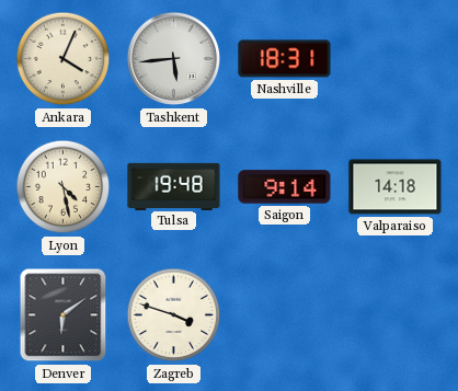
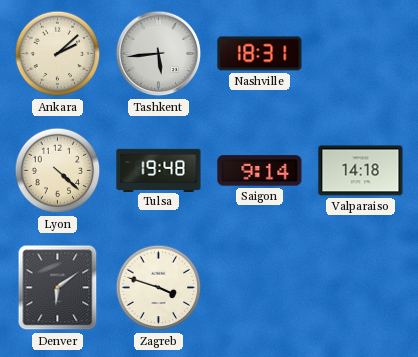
Ankara: 4:04 -> 2:08
Lyon: 4:28 -> 4:22
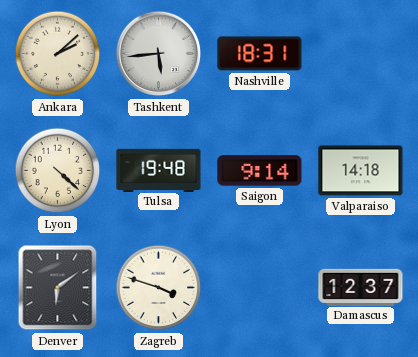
Damascus: none -> 12:37
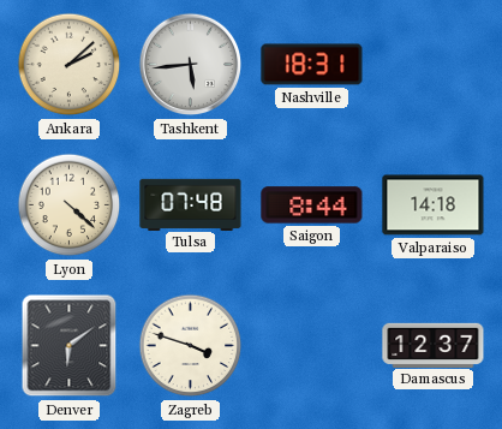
Tulsa: 19:48 -> 07:48
Saigon: 9:14 -> 8:44
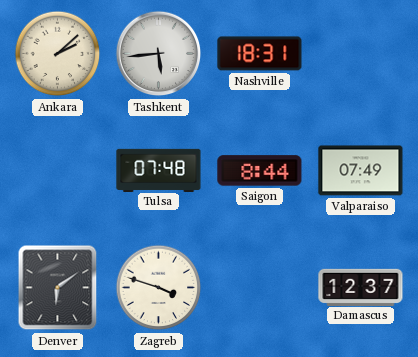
Lyon: 4:22 -> none
Valparaiso: 14:18 -> 07:49
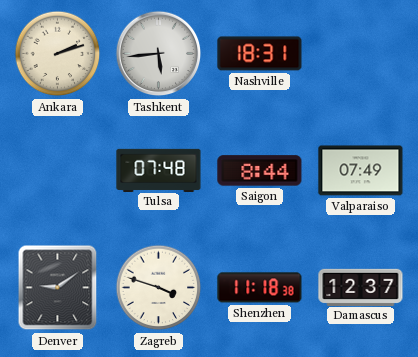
Ankara: 2:08 -> 2:12
Denver: 6:09 -> 9:09
Shenzhen: none -> 11:18
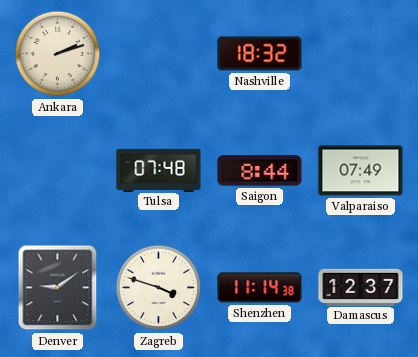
Tashkent: 5:44 -> none
Nashville: 18:31 -> 18:32
Shenzhen: 11:18 -> 11:14
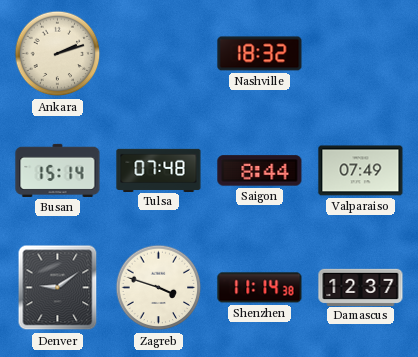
Busan: none -> 15:14
